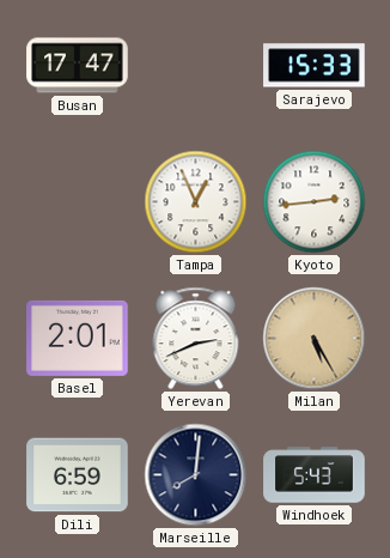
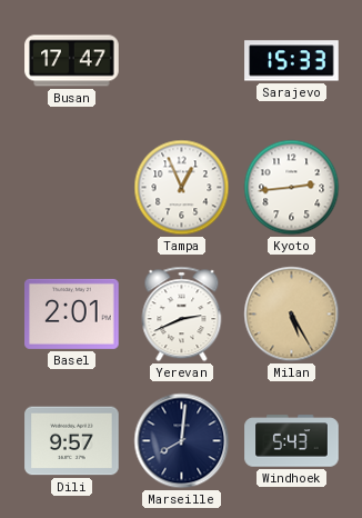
Dili: 6:59 -> 9:57
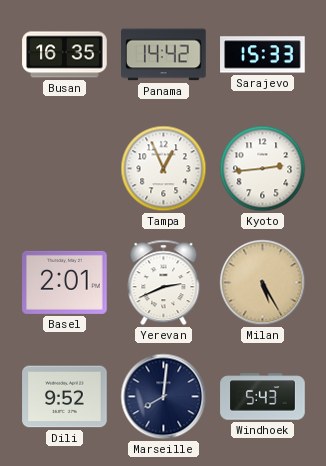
Busan: 17:47 -> 16:35
Panama: none -> 14:42
Dili: 9:57 -> 9:52
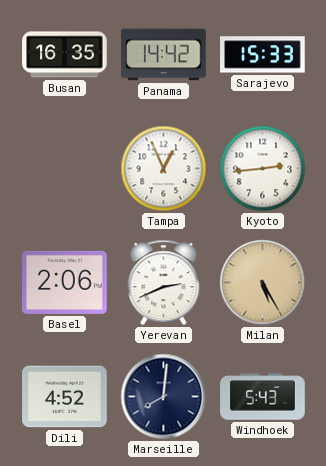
Basel: 2:01 -> 2:06
Dili: 9:52 -> 4:52
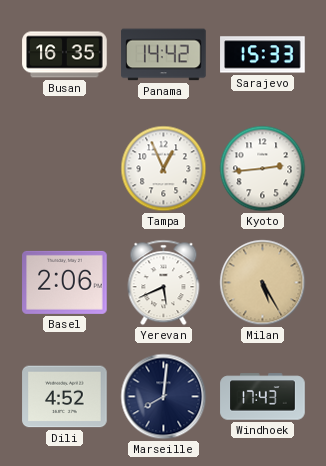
Yerevan: 2:41 -> 5:41
Windhoek: 5:43 -> 17:43
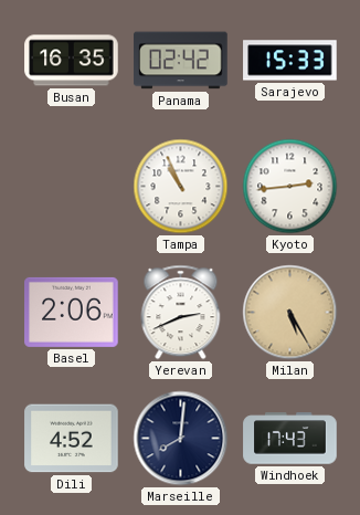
Panama: 14:42 -> 02:42
Tampa: 12:56 -> 10:56
Yerevan: 5:41 -> 2:41
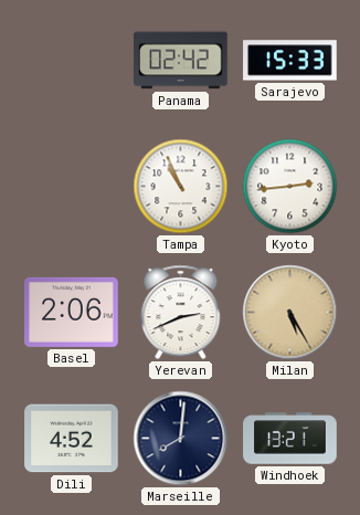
Busan: 16:35 -> none
Windhoek: 17:43 -> 13:21
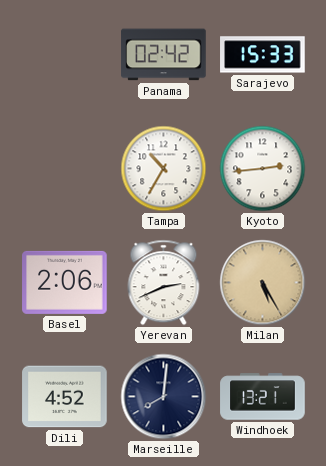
Tampa: 10:56 -> 10:35
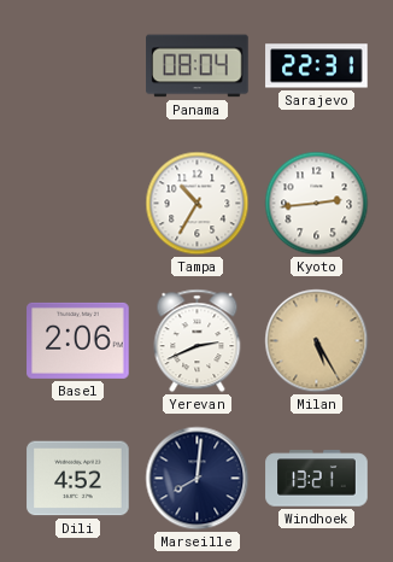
Panama: 02:42 -> 08:04
Sarajevo: 15:33 -> 22:31
